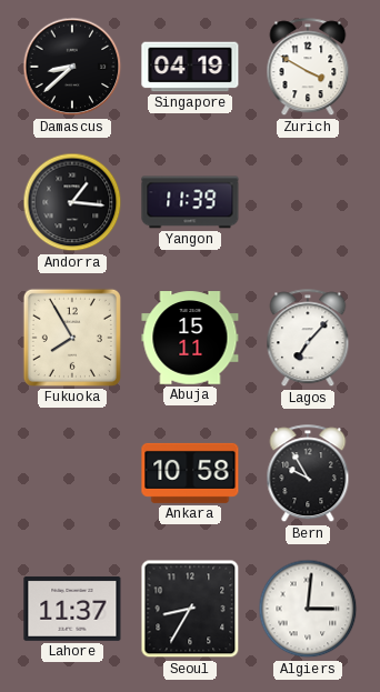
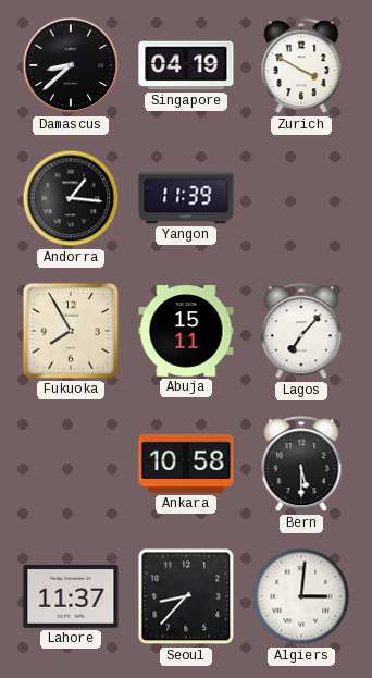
Bern: 9:55 -> 5:30
Seoul: 8:35 -> 8:37
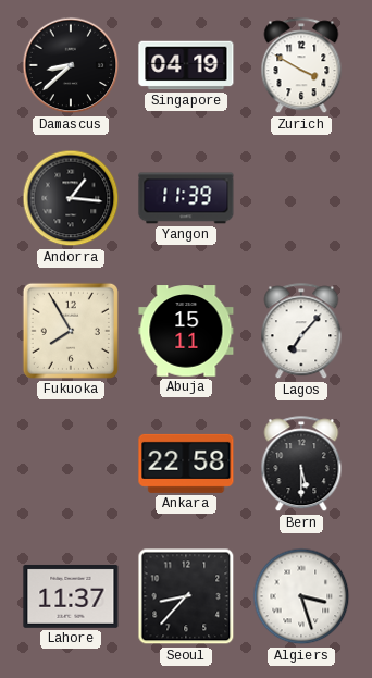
Ankara: 10:58 -> 22:58
Algiers: 3:01 -> 3:27
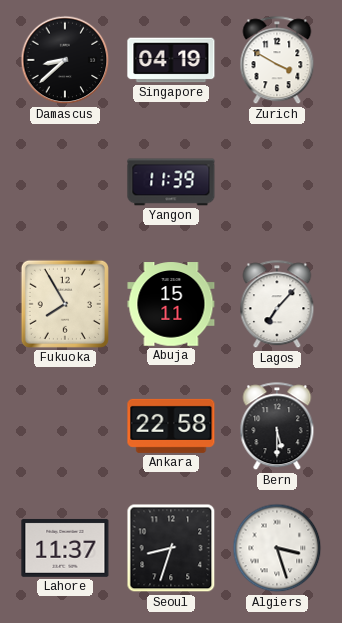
Andorra: 1:16 -> none
Seoul: 8:37 -> 8:33
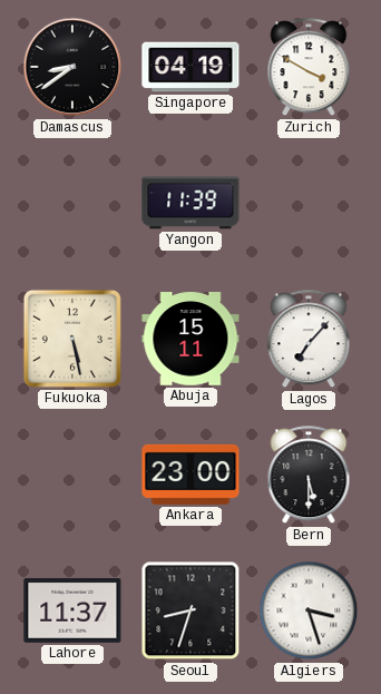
Damascus: 8:38 -> 8:39
Fukuoka: 7:55 -> 5:28
Ankara: 22:58 -> 23:00
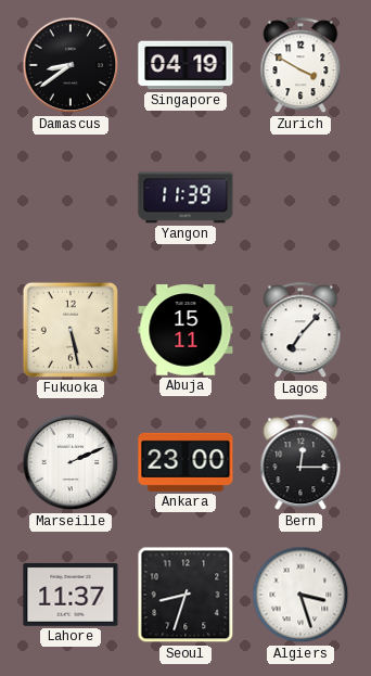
Marseille: none -> 2:11
Bern: 5:30 -> 12:15
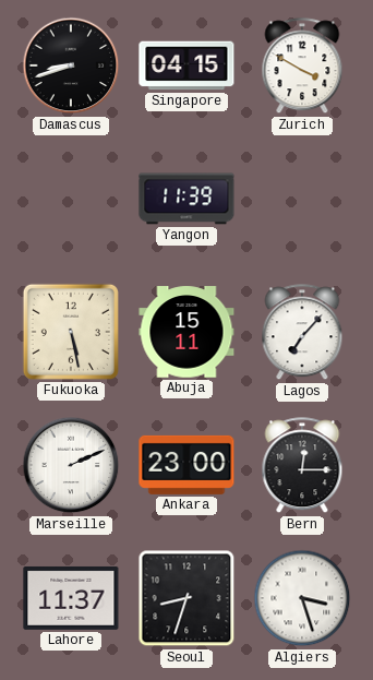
Damascus: 8:39 -> 8:42
Singapore: 04:19 -> 04:15
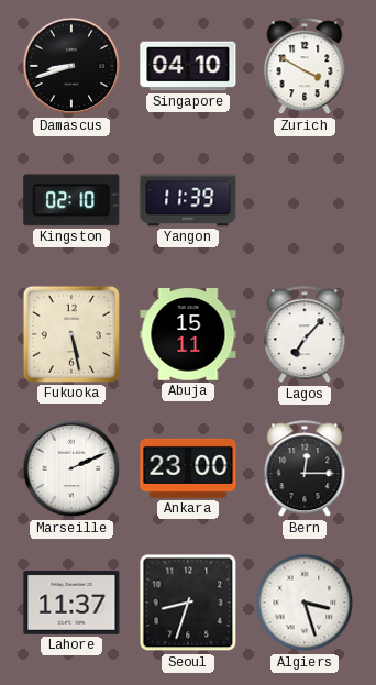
Singapore: 04:15 -> 04:10
Kingston: none -> 02:10
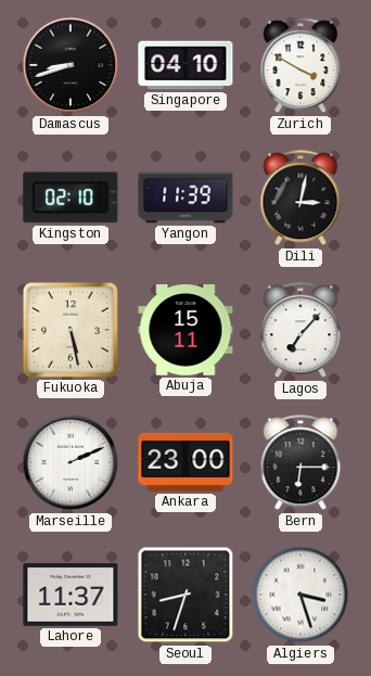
Dili: none -> 3:02
Bern: 12:15 -> 6:15
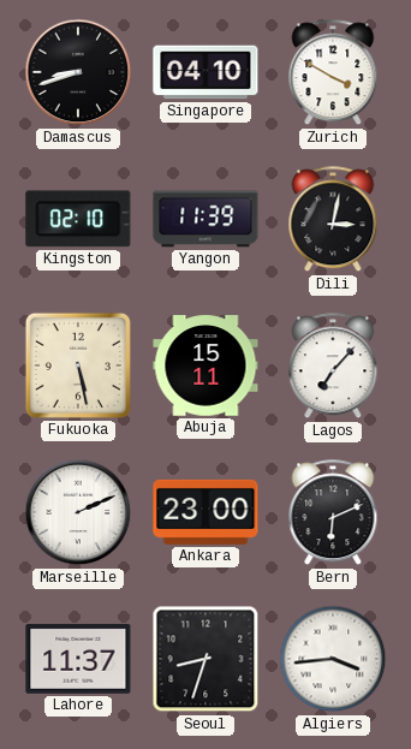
Bern: 6:15 -> 6:11
Algiers: 3:27 -> 3:44
